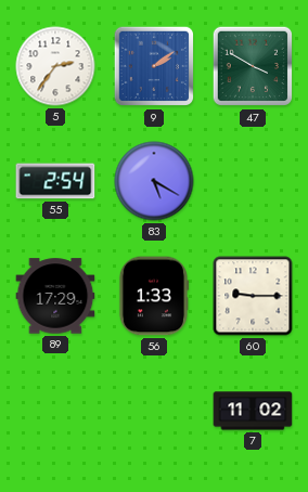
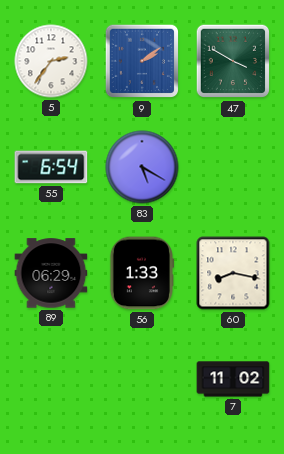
55: 2:54 -> 6:54
89: 17:29 -> 06:29
60: 9:15 -> 8:17
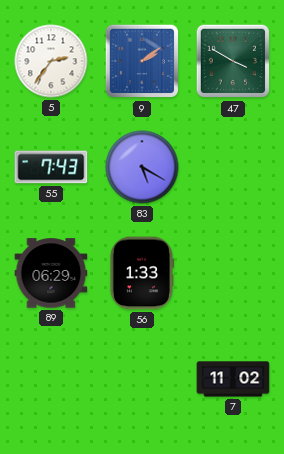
55: 6:54 -> 7:43
60: 8:17 -> none
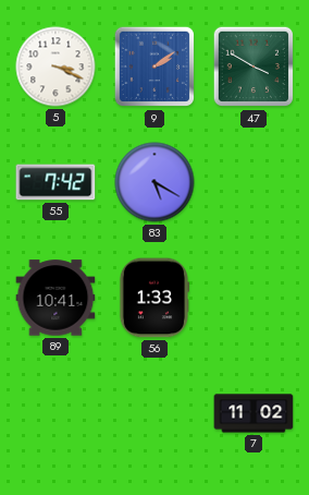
5: 2:36 -> 3:19
55: 7:43 -> 7:42
89: 06:29 -> 10:41
